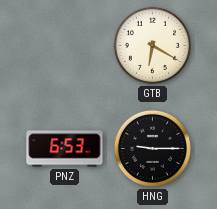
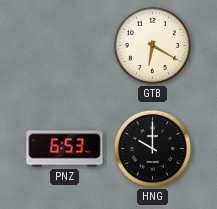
HNG: 9:15 -> 10:00
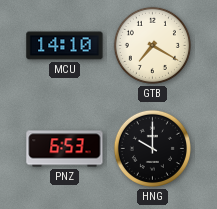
MCU: none -> 14:10
GTB: 6:20 -> 7:20
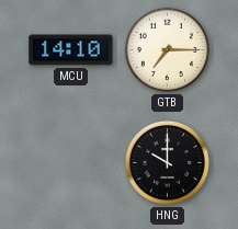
GTB: 7:20 -> 7:15
PNZ: 6:53 -> none
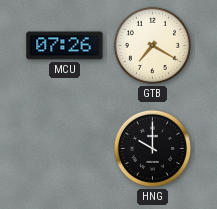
MCU: 14:10 -> 07:26
GTB: 7:15 -> 7:20
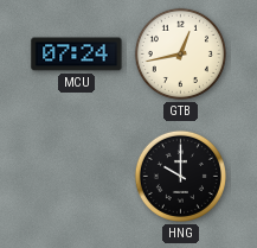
MCU: 07:26 -> 07:24
GTB: 7:20 -> 12:43
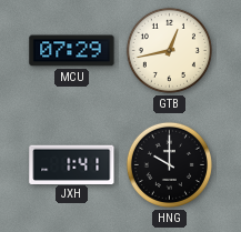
MCU: 07:24 -> 07:29
JXH: none -> 1:41
